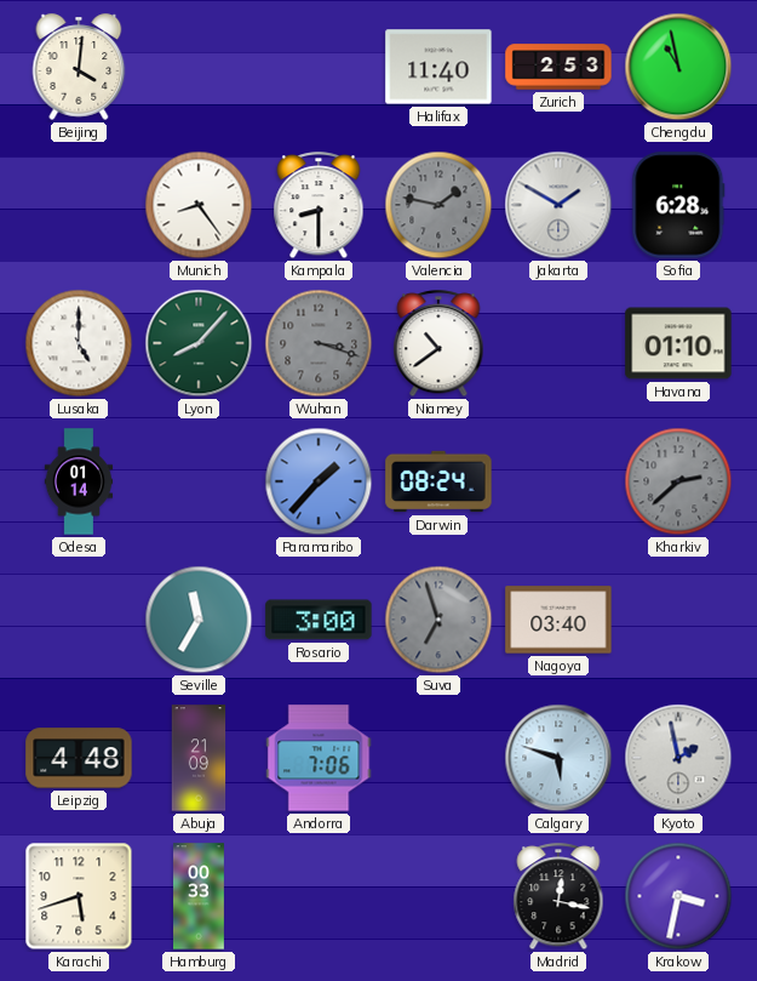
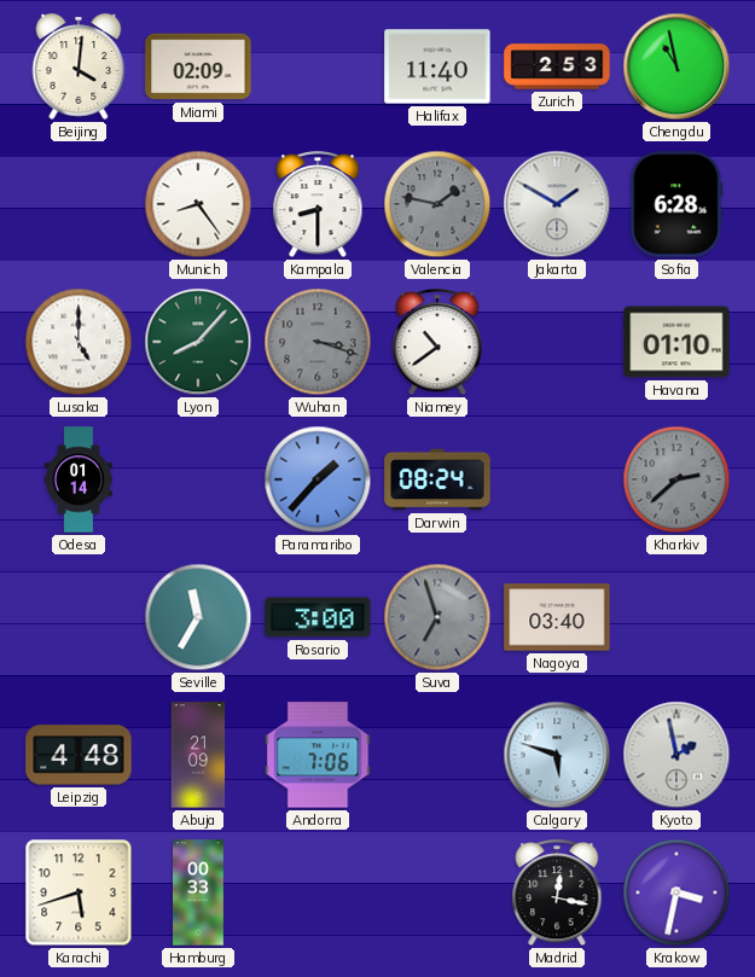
Miami: none -> 02:09
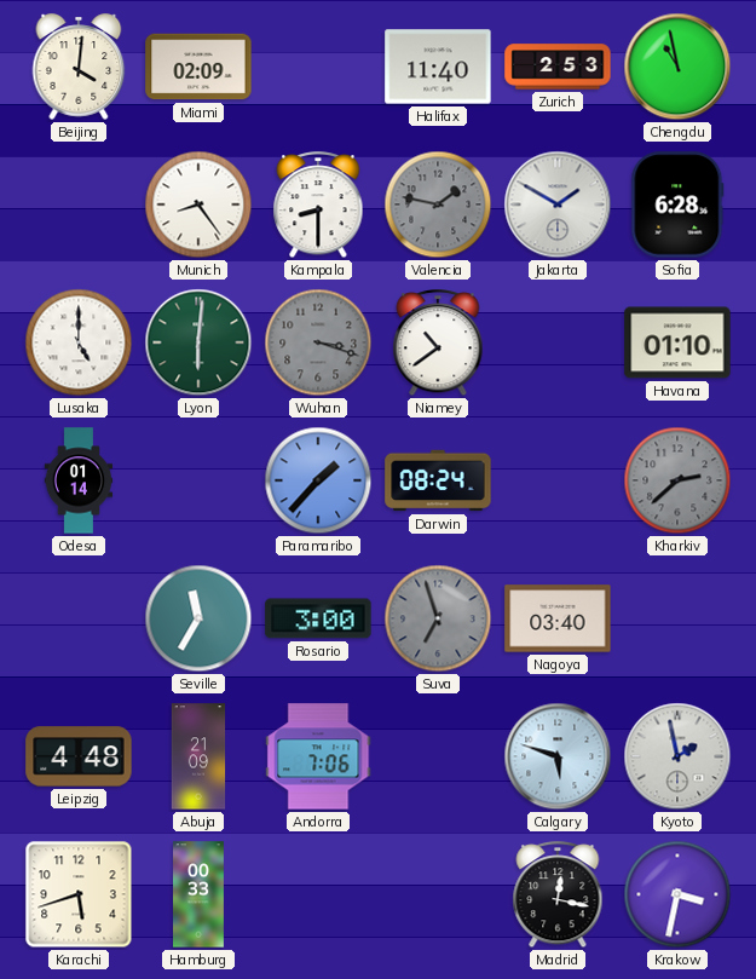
Lyon: 8:07 -> 6:01
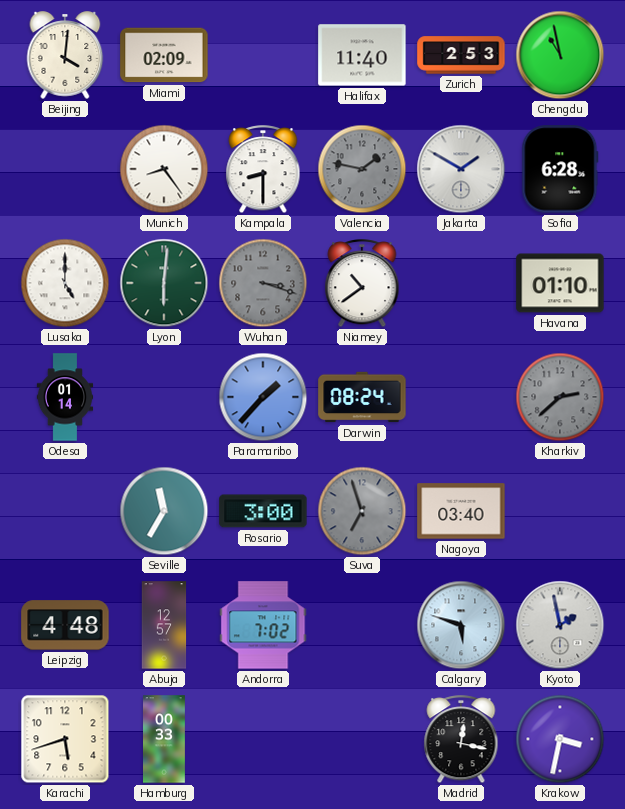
Abuja: 21:09 -> 12:57
Andorra: 7:06 -> 7:02
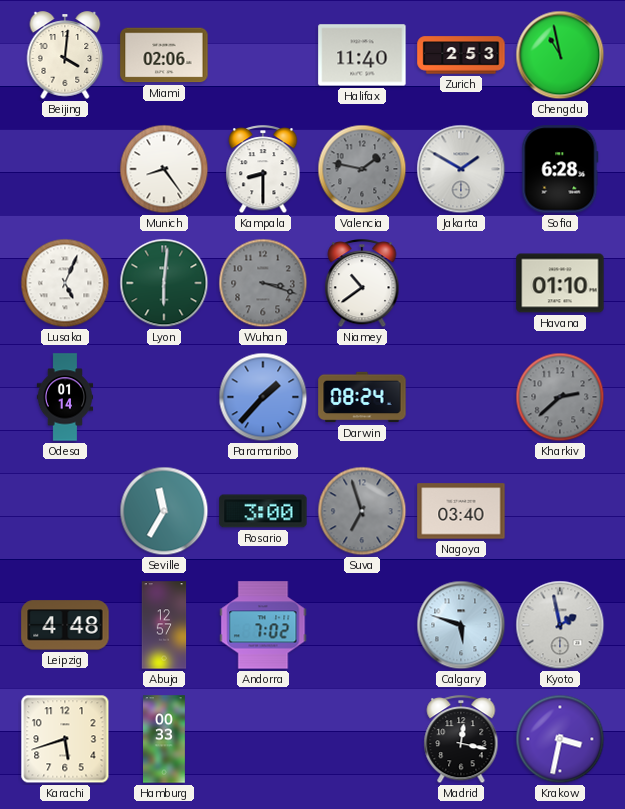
Miami: 02:09 -> 02:06
Lusaka: 5:00 -> 5:04
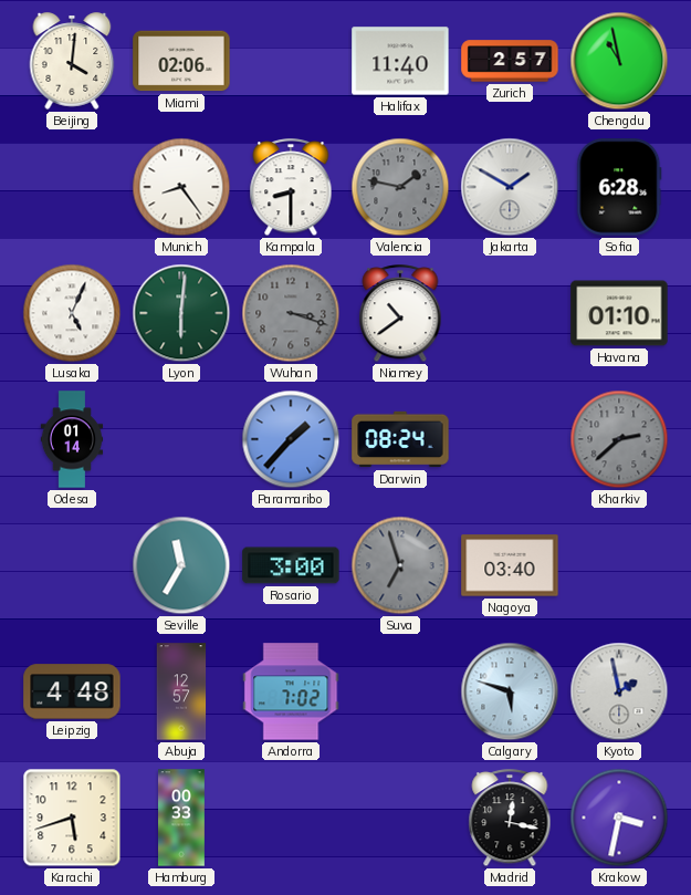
Zurich: 2:53 -> 2:57
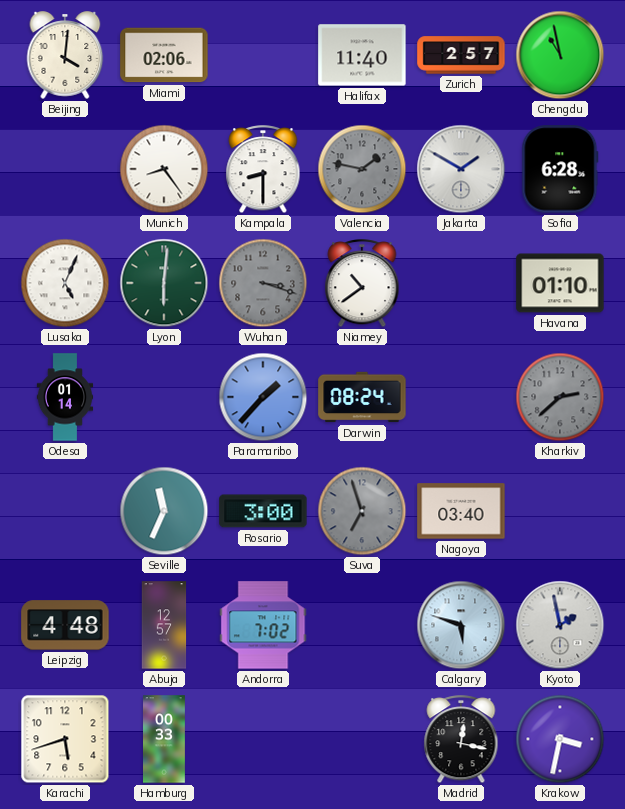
Seville: 11:35 -> 11:34
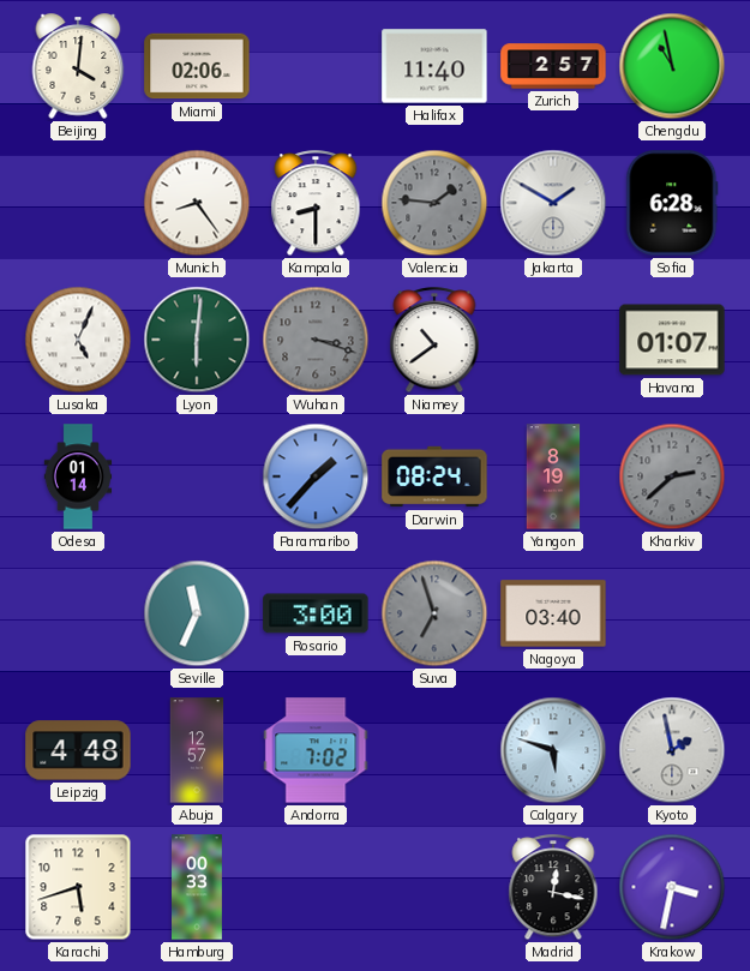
Valencia: 1:47 -> 1:46
Havana: 01:10 -> 01:07
Yangon: none -> 8:19
